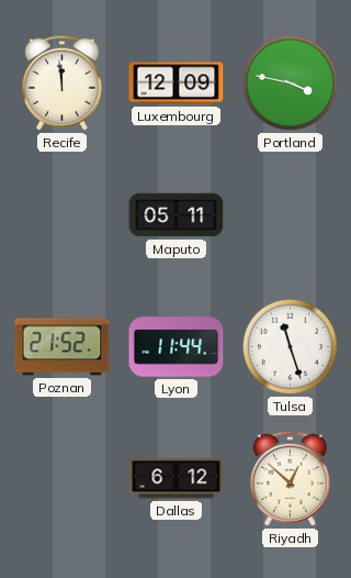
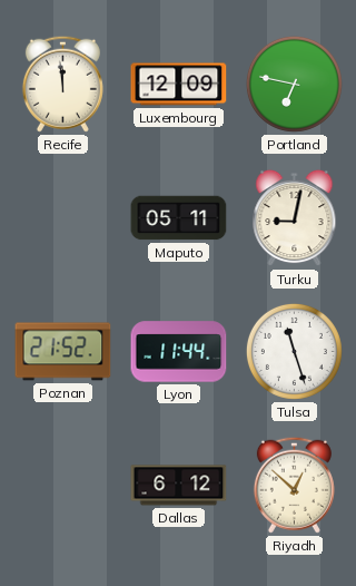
Portland: 3:47 -> 6:47
Turku: none -> 9:02
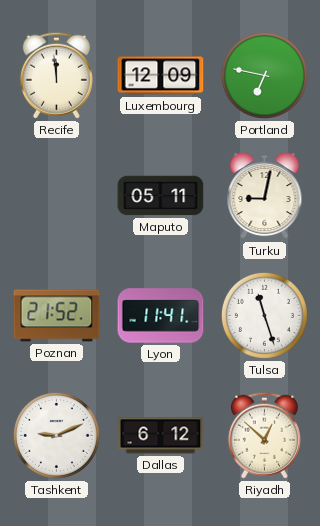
Lyon: 11:44 -> 11:41
Tashkent: none -> 9:11
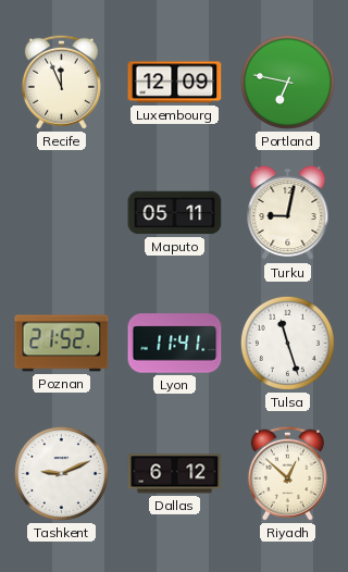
Recife: 11:59 -> 11:56
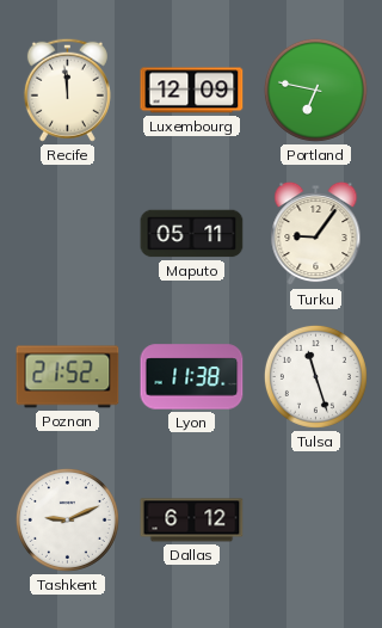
Recife: 11:56 -> 11:59
Turku: 9:02 -> 9:06
Lyon: 11:41 -> 11:38
Riyadh: 12:52 -> none
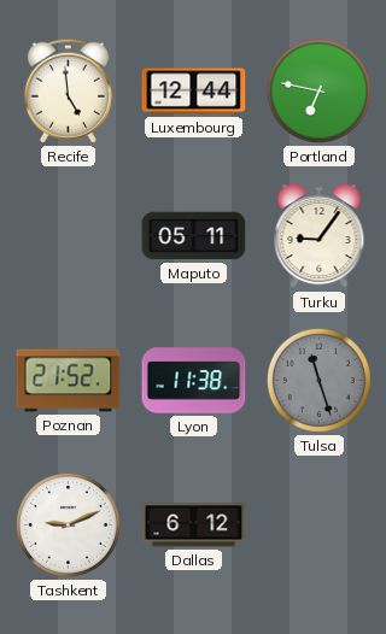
Recife: 11:59 -> 4:59
Luxembourg: 12:09 -> 12:44
Tulsa dial: white -> grey
